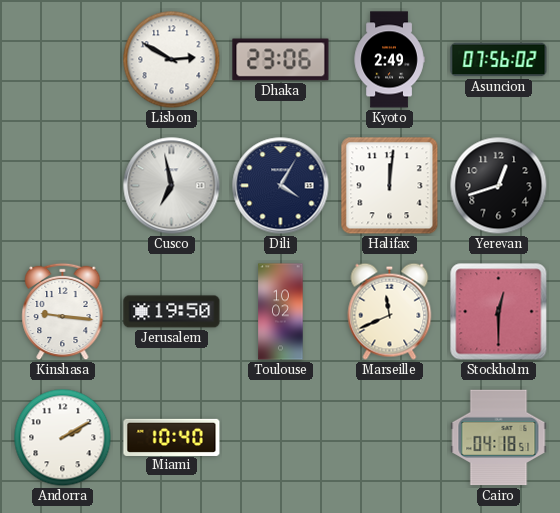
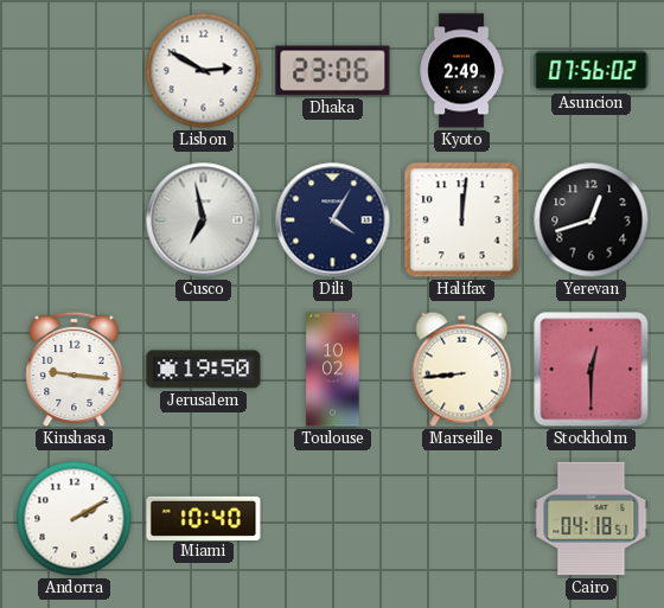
Marseille: 11:41 -> 8:44
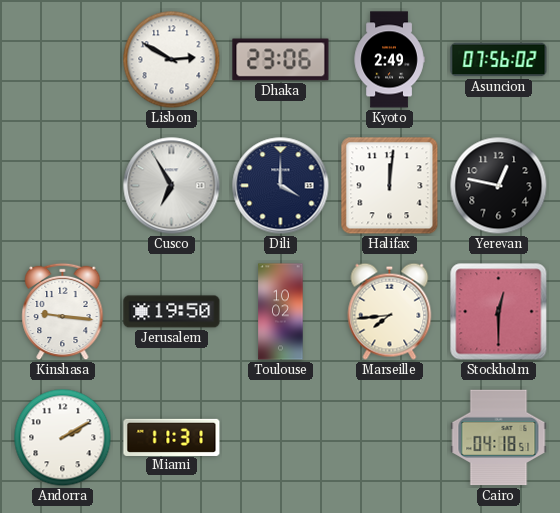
Cusco: 6:58 -> 6:55
Dili: 4:05 -> 4:00
Yerevan: 12:42 -> 12:47
Marseille: 8:44 -> 7:44
Miami: 10:40 -> 11:31
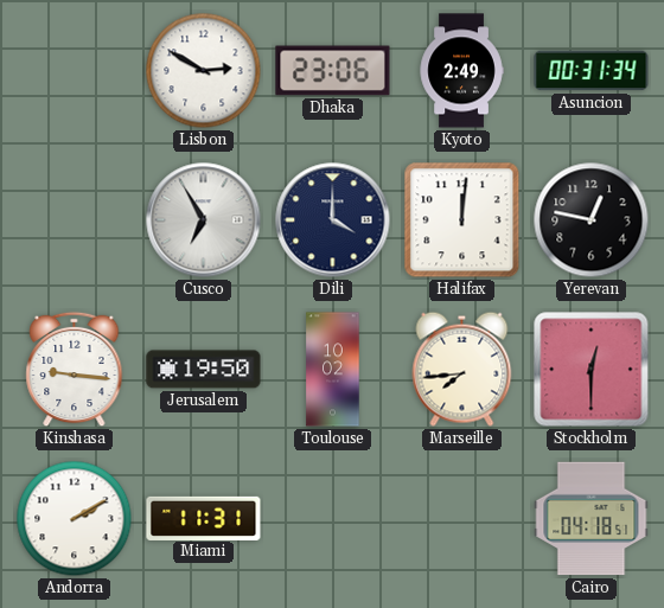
Asuncion: 07:56 -> 00:31
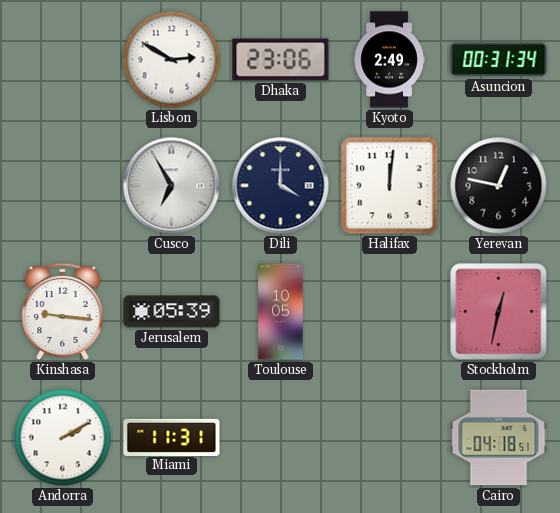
Jerusalem: 19:50 -> 05:39
Toulouse: 10:02 -> 10:05
Marseille: 7:44 -> none
Stockholm: 12:30 -> 12:32
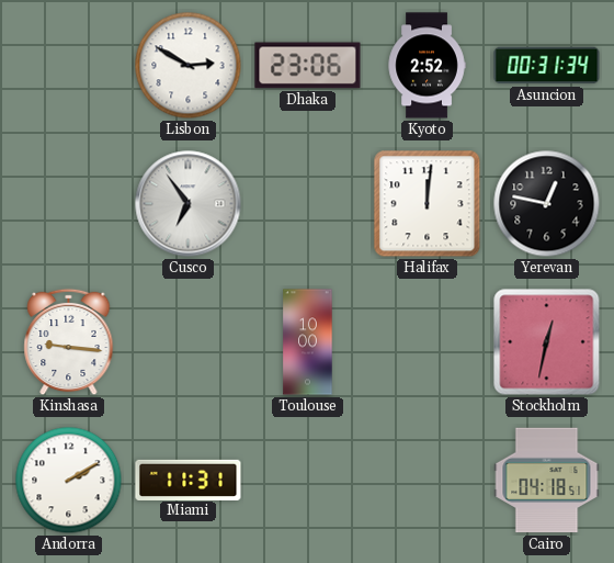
Kyoto: 2:49 -> 2:52
Cusco: 6:55 -> 6:54
Dili: 4:00 -> none
Jerusalem: 05:39 -> none
Toulouse: 10:05 -> 10:00
